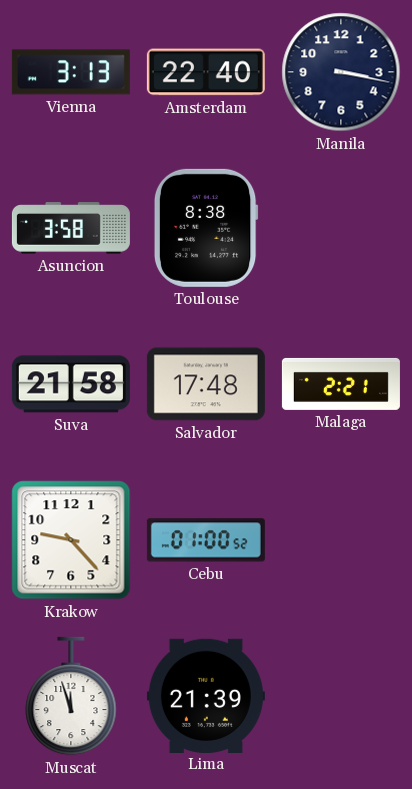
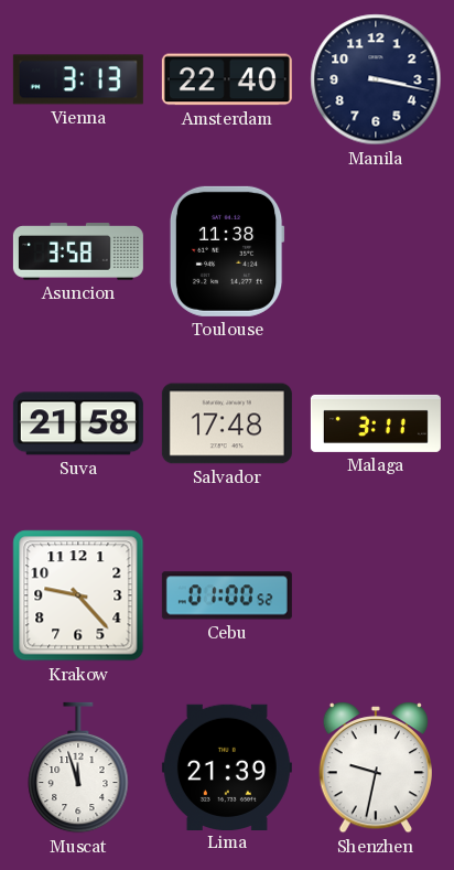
Toulouse: 8:38 -> 11:38
Malaga: 2:21 -> 3:11
Shenzhen: none -> 9:32
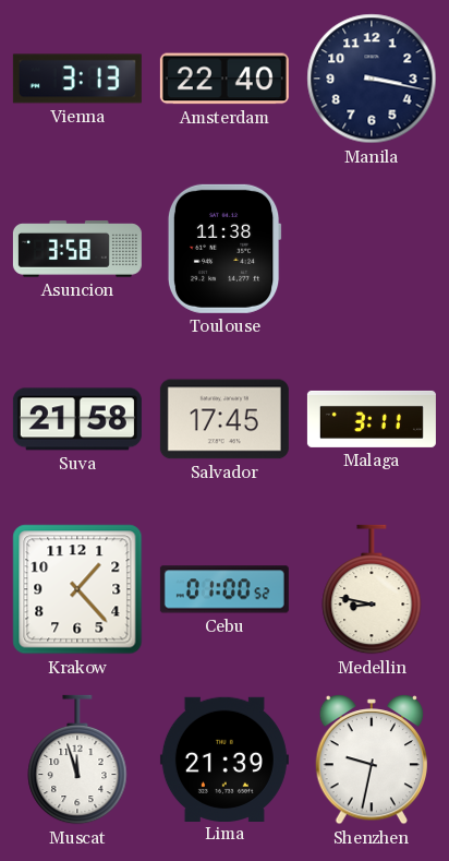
Salvador: 17:48 -> 17:45
Krakow: 9:23 -> 1:23
Medellin: none -> 8:47
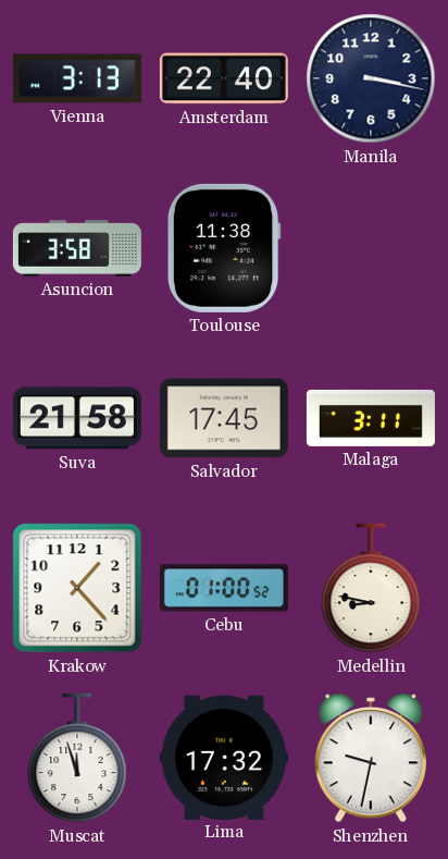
Lima: 21:39 -> 17:32
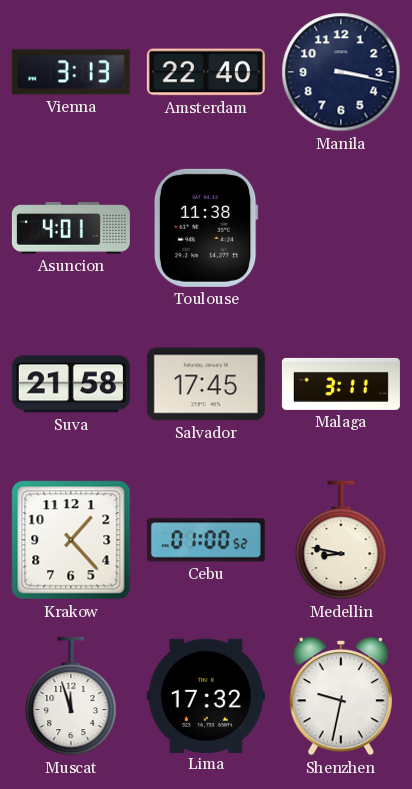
Asuncion: 3:58 -> 4:01
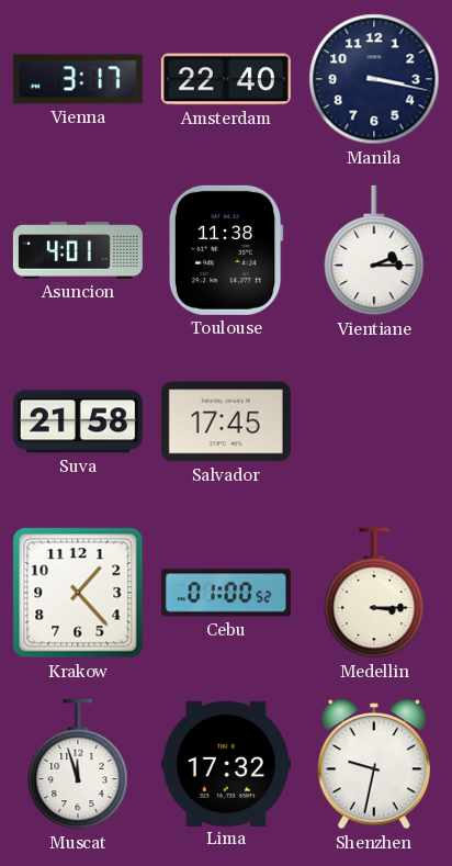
Vienna: 3:13 -> 3:17
Vientiane: none -> 2:15
Malaga: 3:11 -> none
Medellin: 8:47 -> 3:15
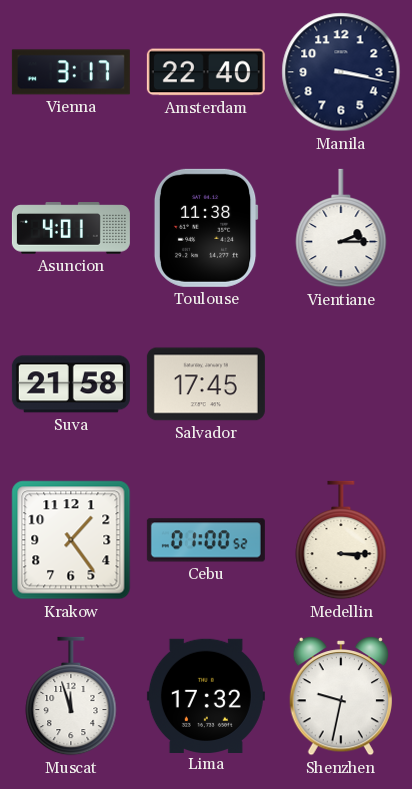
Krakow: 1:23 -> 1:24
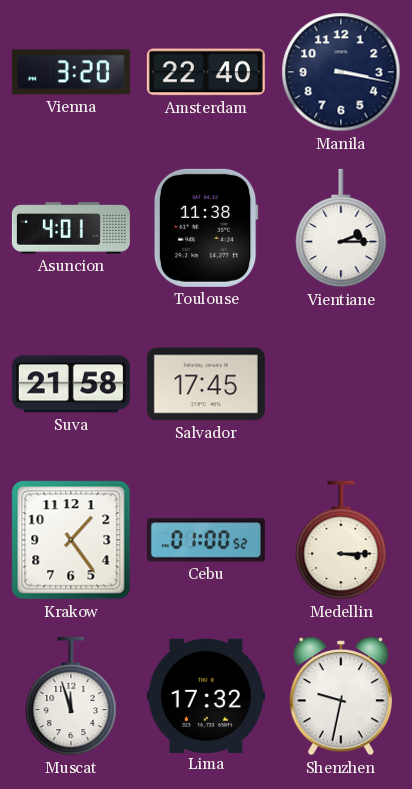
Vienna: 3:17 -> 3:20
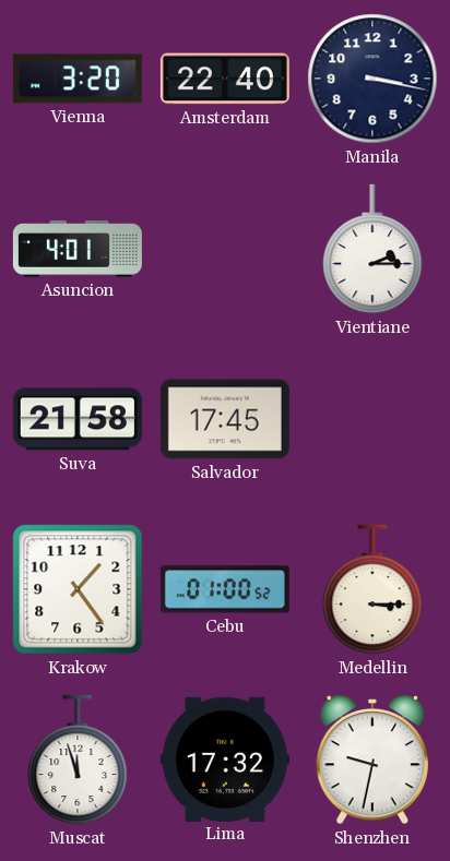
Toulouse: 11:38 -> none
